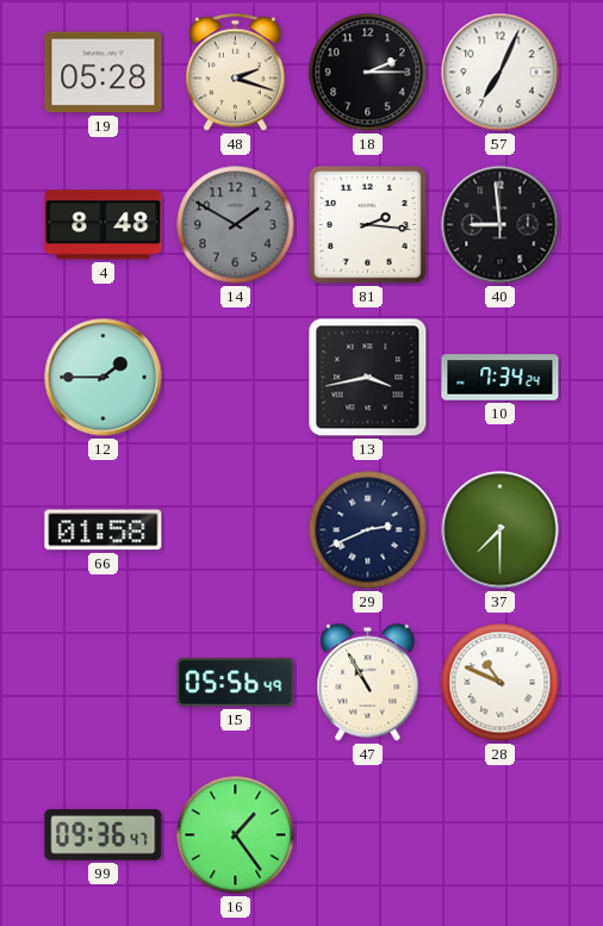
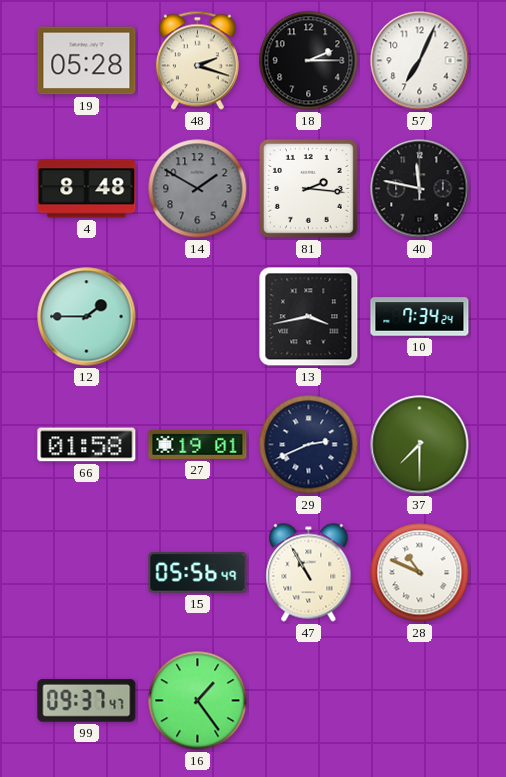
40: 8:59 -> 11:47
27: none -> 19:01
99: 09:36 -> 09:37
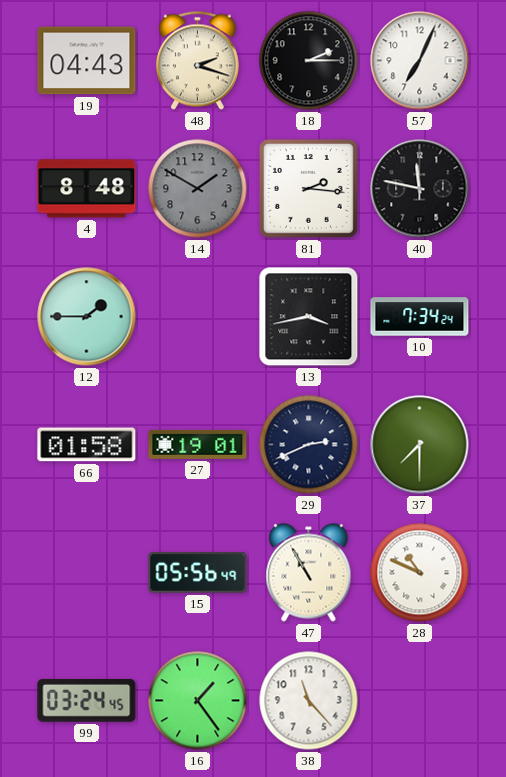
19: 05:28 -> 04:43
99: 09:37 -> 03:24
38: none -> 11:23
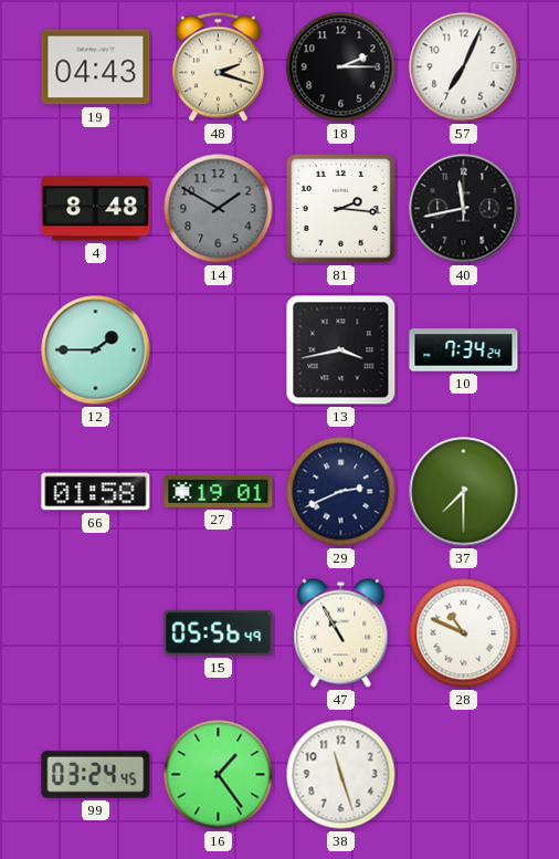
40: 11:47 -> 11:43
38: 11:23 -> 11:27
